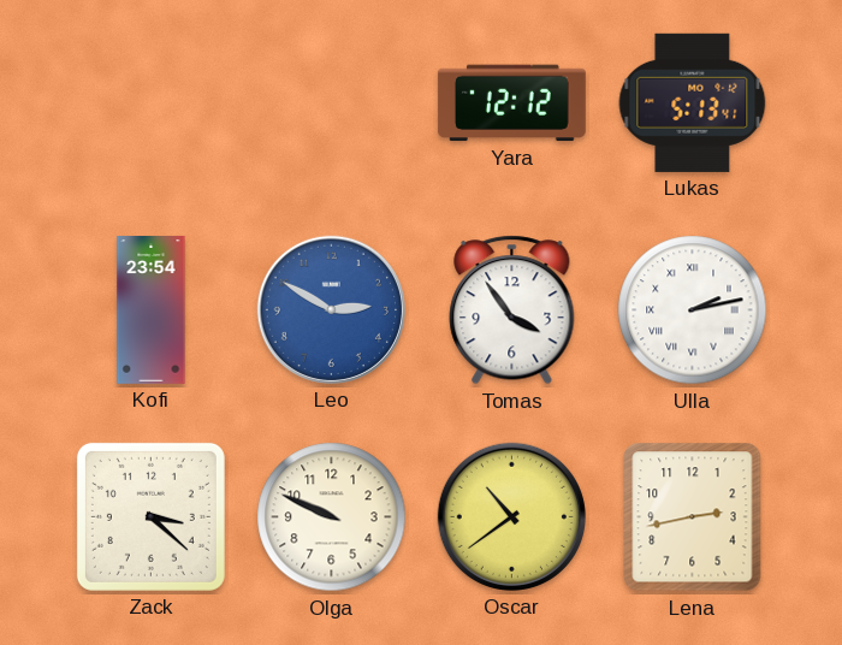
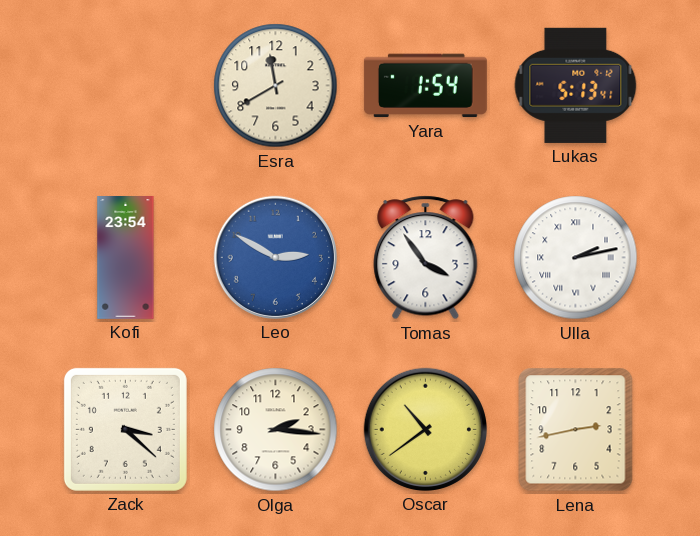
Esra: none -> 11:40
Yara: 12:12 -> 1:54
Olga: 9:49 -> 2:16
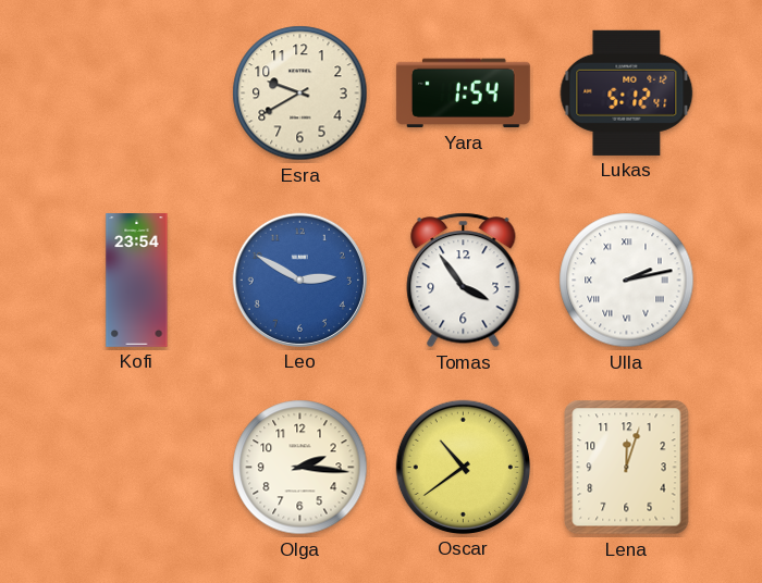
Esra: 11:40 -> 9:40
Lukas: 5:13 -> 5:12
Zack: 3:22 -> none
Lena: 2:43 -> 12:03
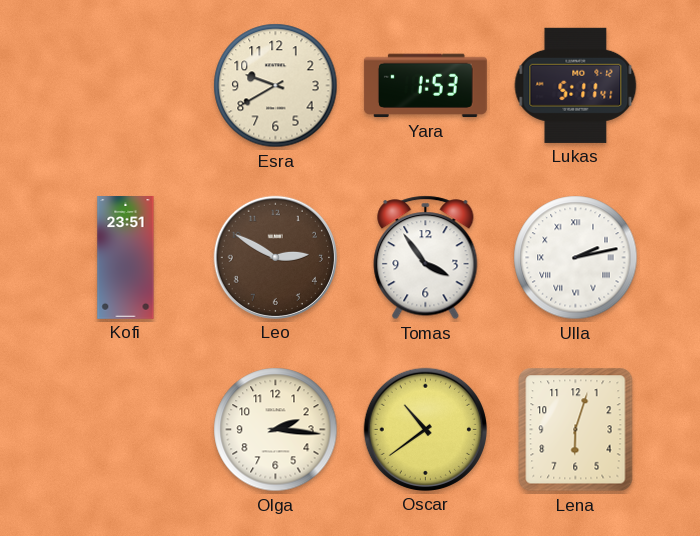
Yara: 1:54 -> 1:53
Lukas: 5:12 -> 5:11
Kofi: 23:54 -> 23:51
Leo dial: blue -> brown
Lena: 12:03 -> 6:03
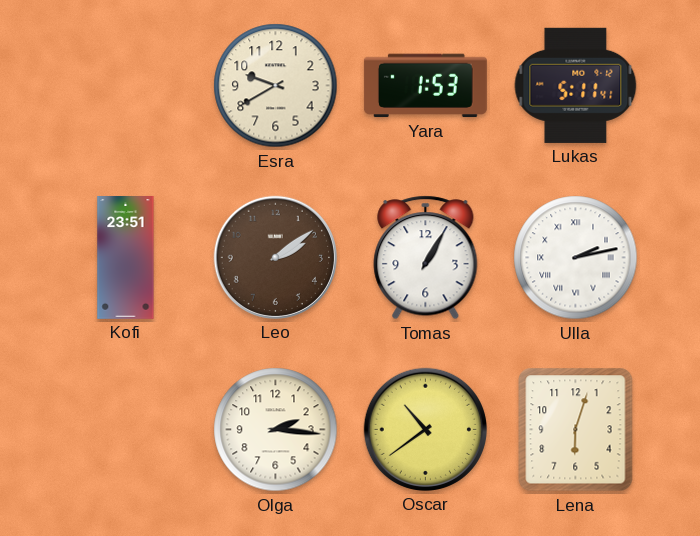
Leo: 2:50 -> 2:09
Tomas: 3:54 -> 1:05
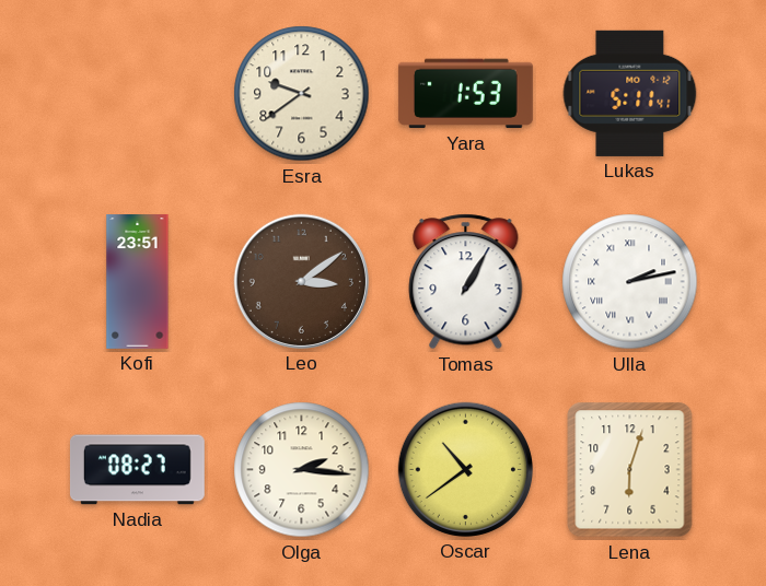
Esra: 9:40 -> 9:39
Leo: 2:09 -> 3:09
Nadia: none -> 08:27
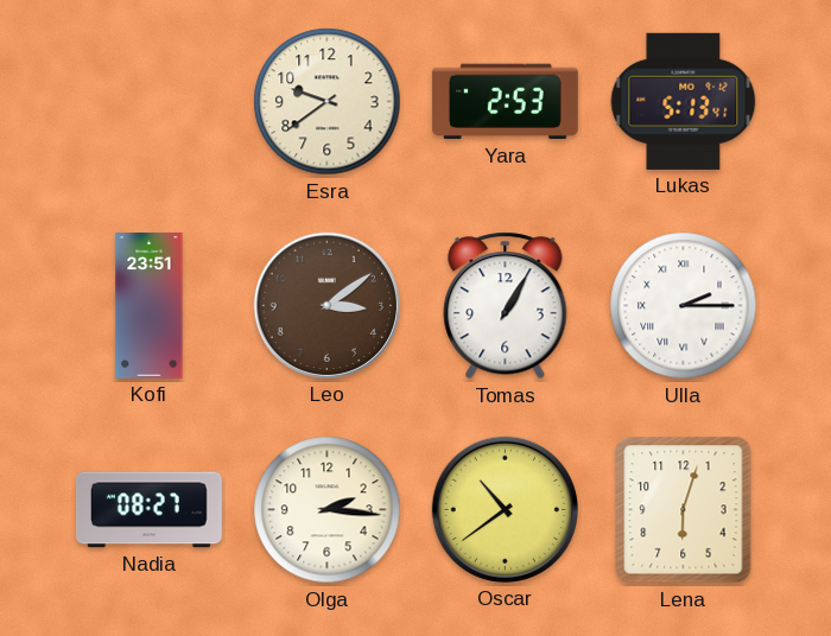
Yara: 1:53 -> 2:53
Lukas: 5:11 -> 5:13
Ulla: 2:13 -> 2:15
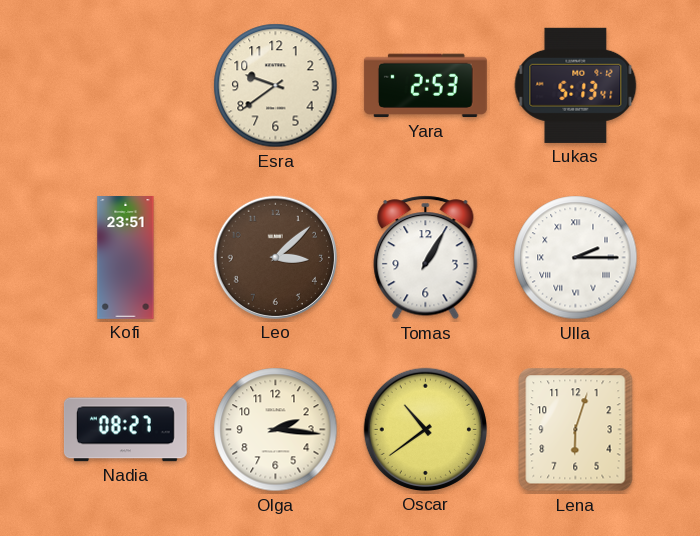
Leo: 3:09 -> 3:08
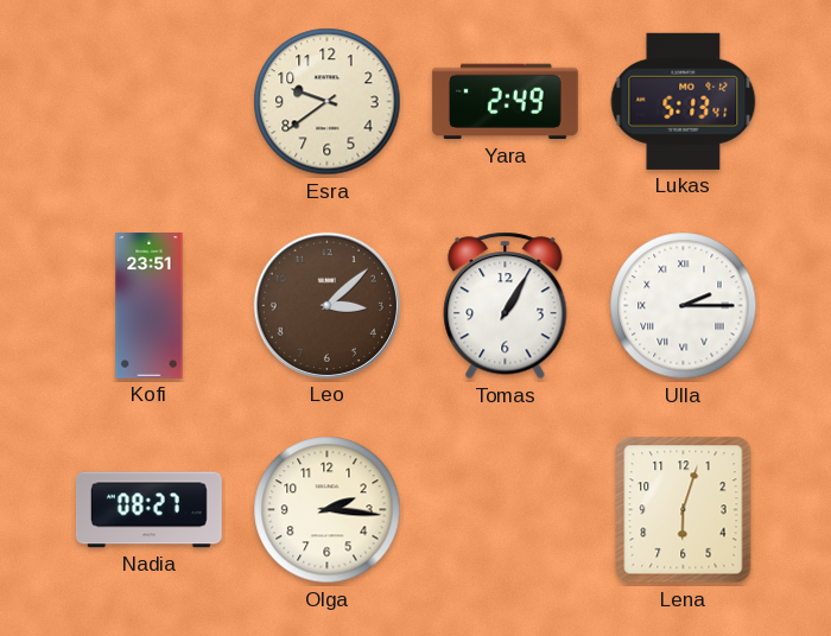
Yara: 2:53 -> 2:49
Oscar: 10:39 -> none
